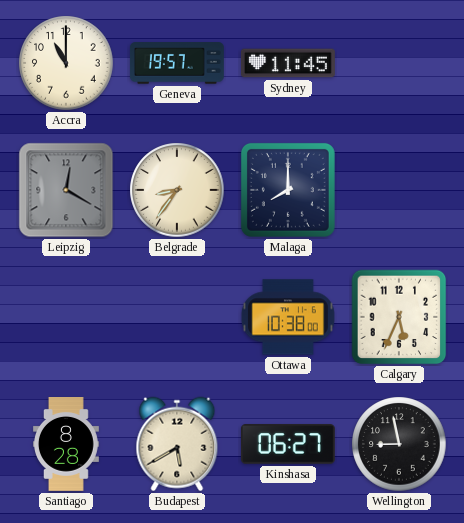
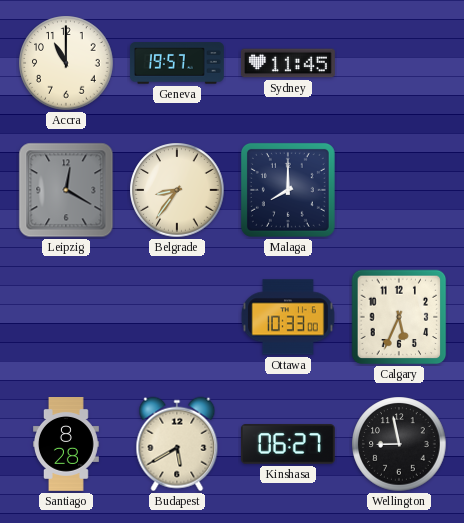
Ottawa: 10:38 -> 10:33
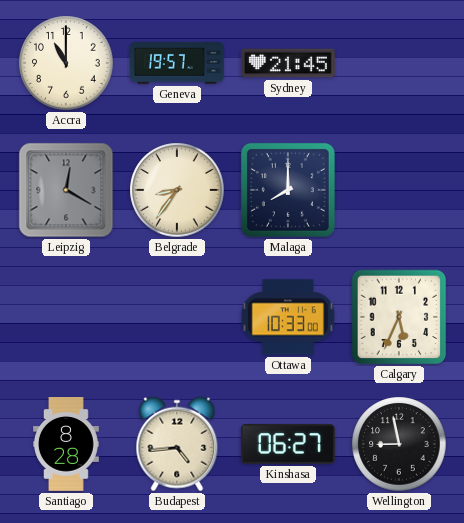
Sydney: 11:45 -> 21:45
Budapest: 5:40 -> 4:44
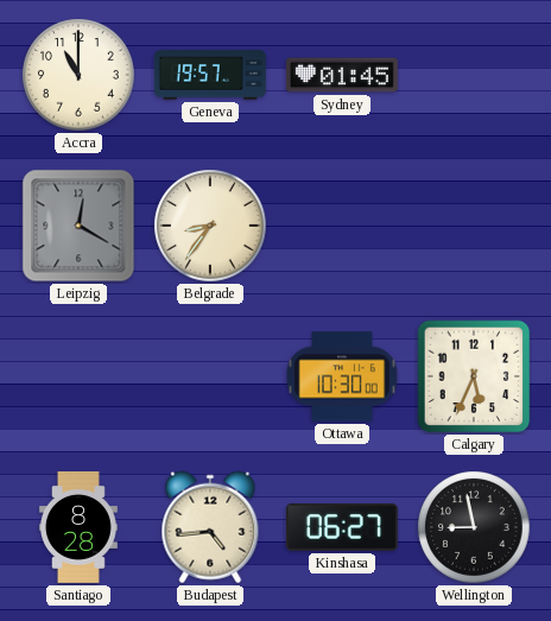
Sydney: 21:45 -> 01:45
Malaga: 8:00 -> none
Ottawa: 10:33 -> 10:30
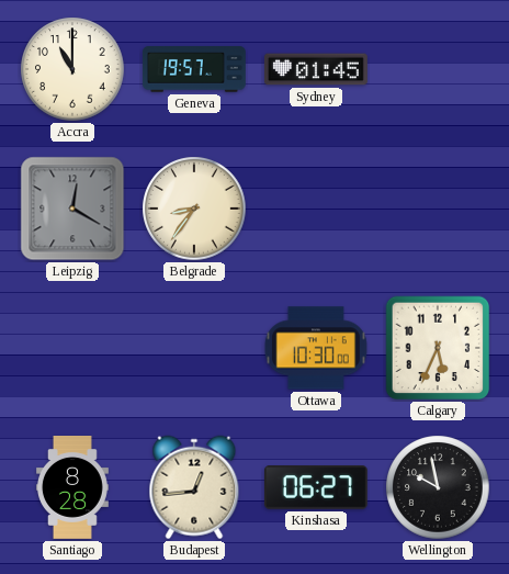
Budapest: 4:44 -> 12:44
Wellington: 8:58 -> 9:58
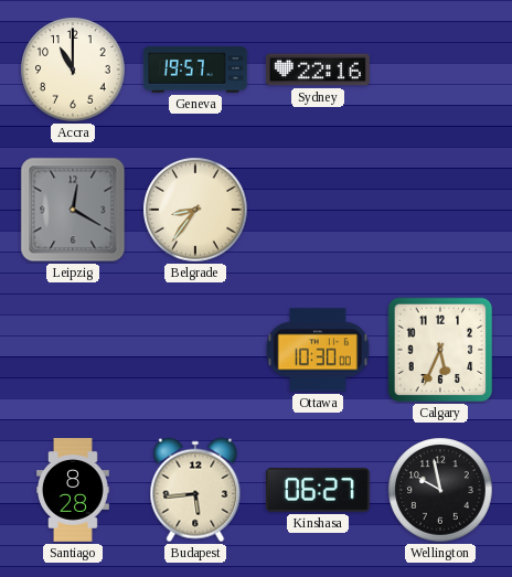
Sydney: 01:45 -> 22:16
Budapest: 12:44 -> 5:44
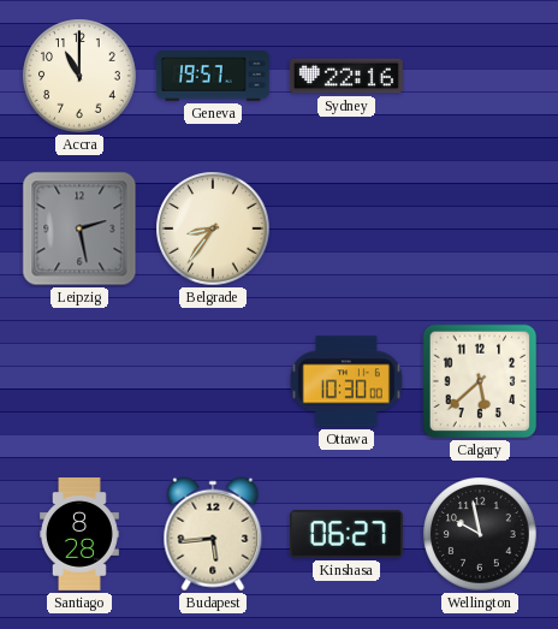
Leipzig: 12:20 -> 2:28
Calgary: 5:34 -> 5:38
